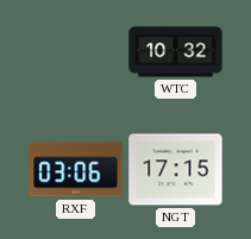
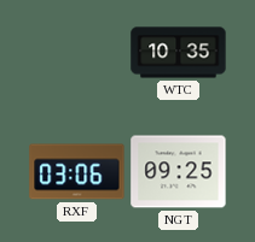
WTC: 10:32 -> 10:35
NGT: 17:15 -> 09:25
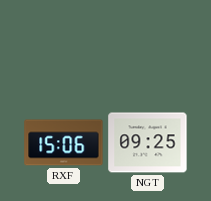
WTC: 10:35 -> none
RXF: 03:06 -> 15:06
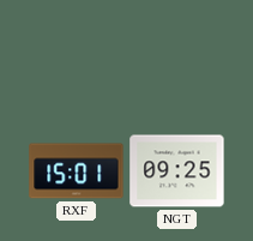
RXF: 15:06 -> 15:01
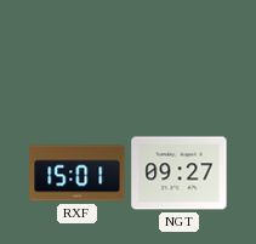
NGT: 09:25 -> 09:27
